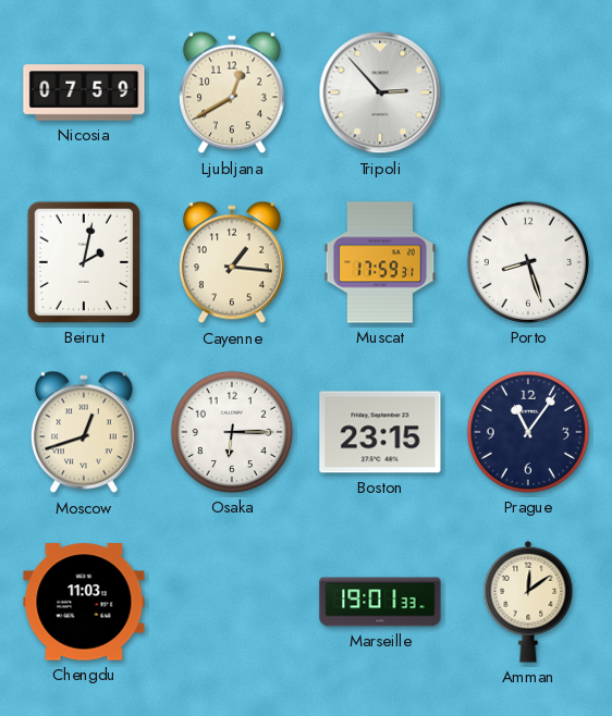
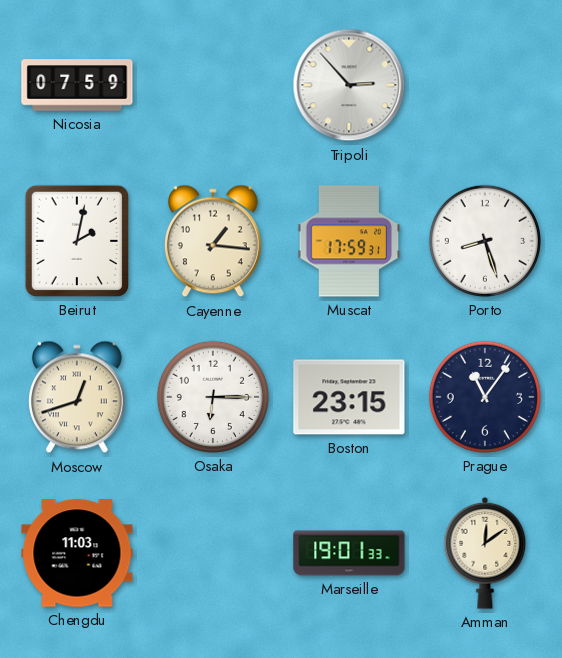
Ljubljana: 12:40 -> none
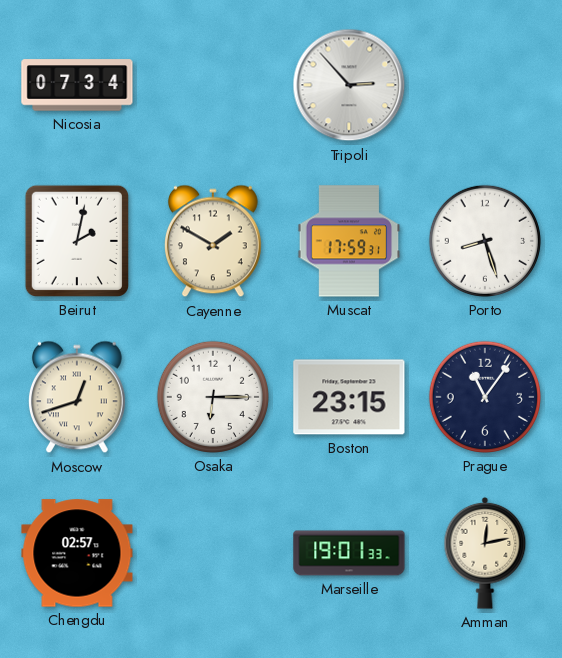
Nicosia: 07:59 -> 07:34
Cayenne: 1:16 -> 1:50
Chengdu: 11:03 -> 02:57
Amman: 12:09 -> 12:13
